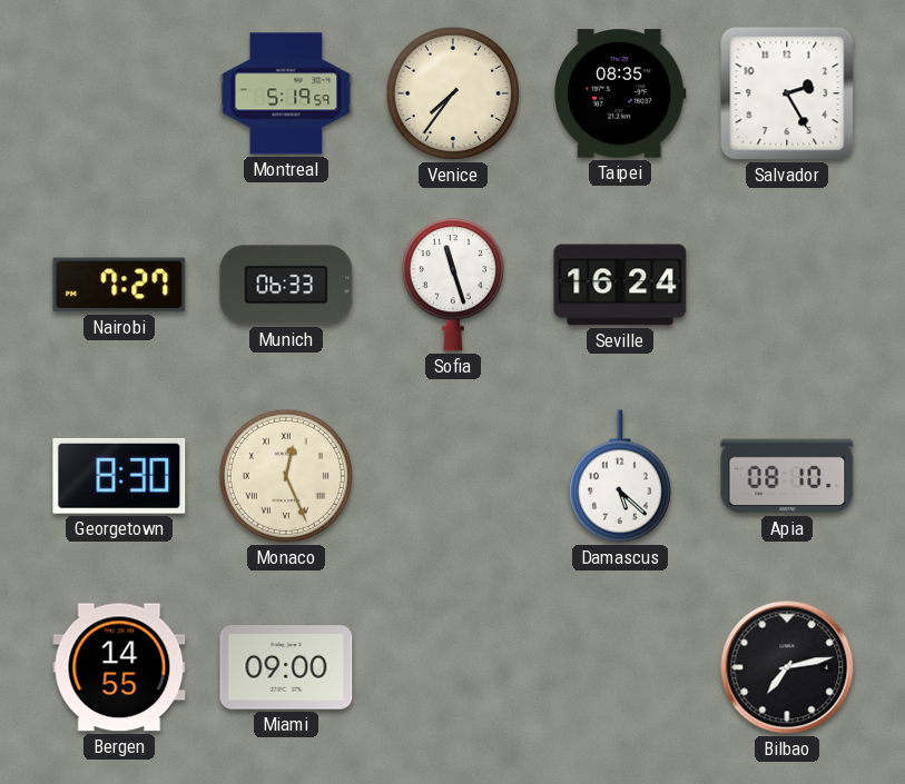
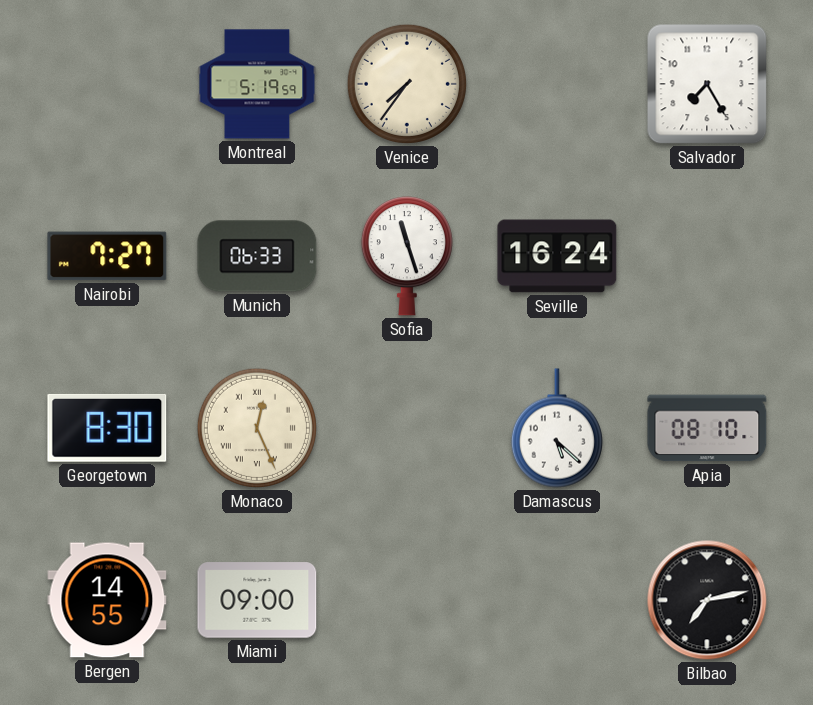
Taipei: 08:35 -> none
Salvador: 2:25 -> 7:25
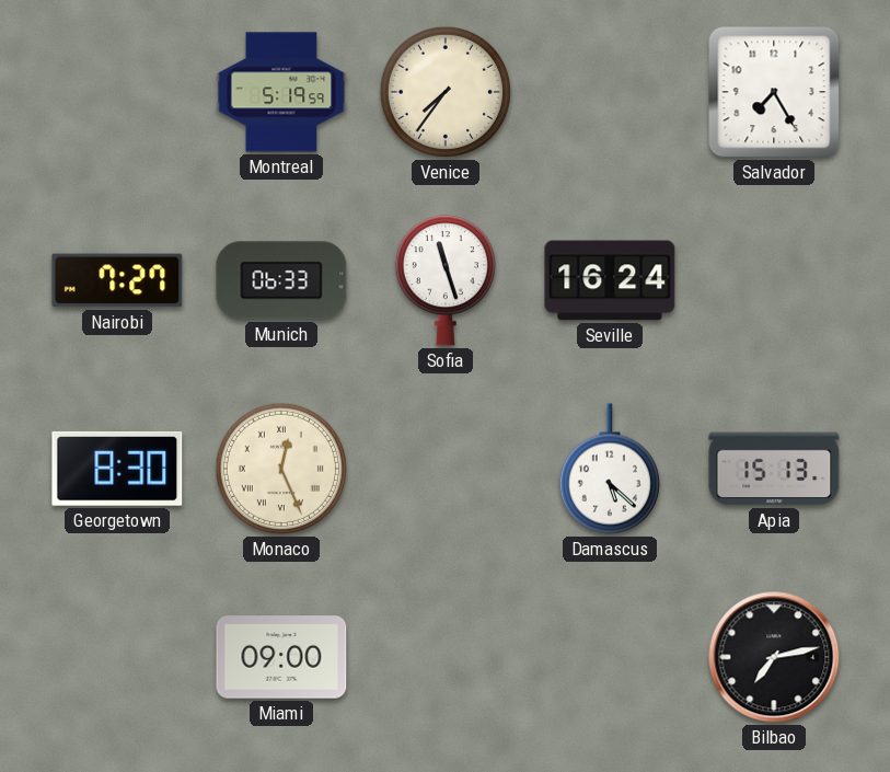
Apia: 08:10 -> 15:13
Bergen: 14:55 -> none
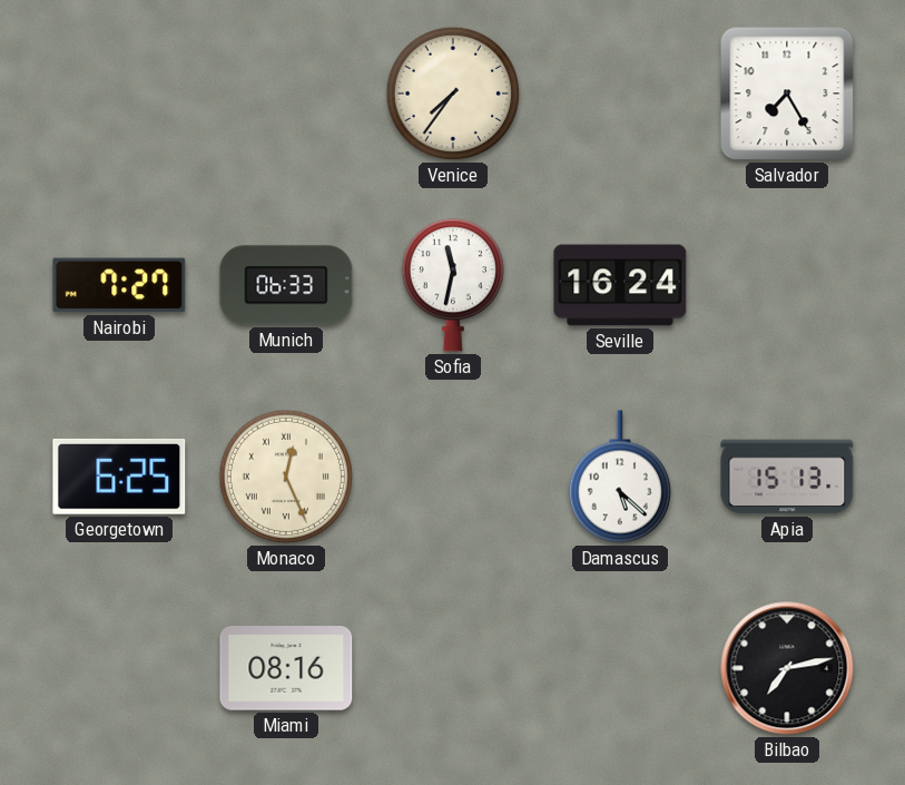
Montreal: 5:19 -> none
Sofia: 11:27 -> 11:32
Georgetown: 8:30 -> 6:25
Miami: 09:00 -> 08:16
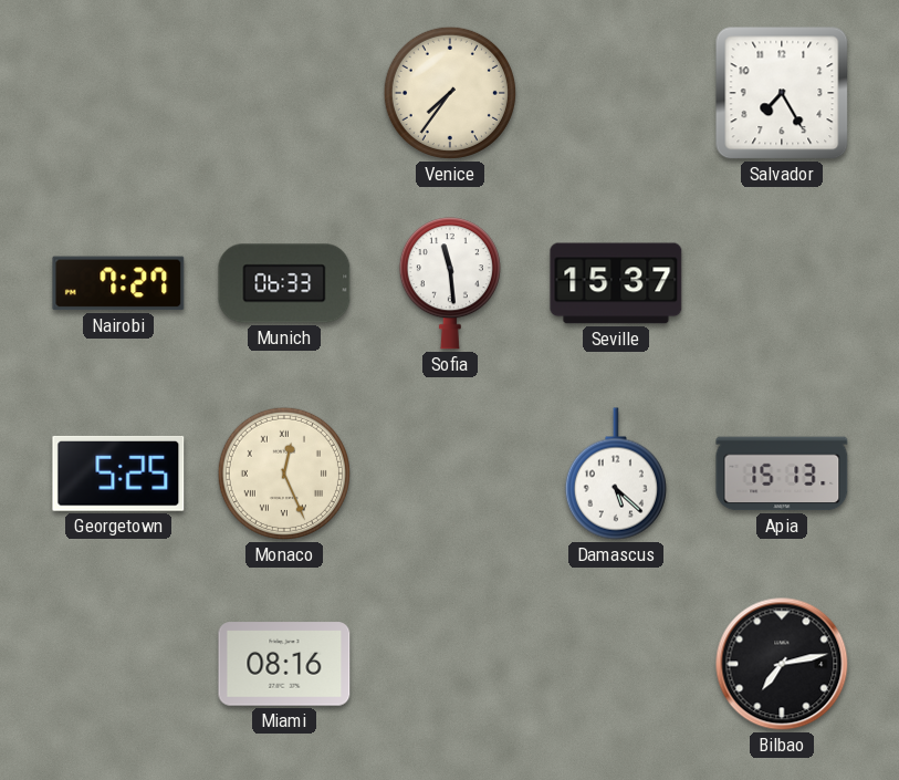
Sofia: 11:32 -> 11:29
Seville: 16:24 -> 15:37
Georgetown: 6:25 -> 5:25
